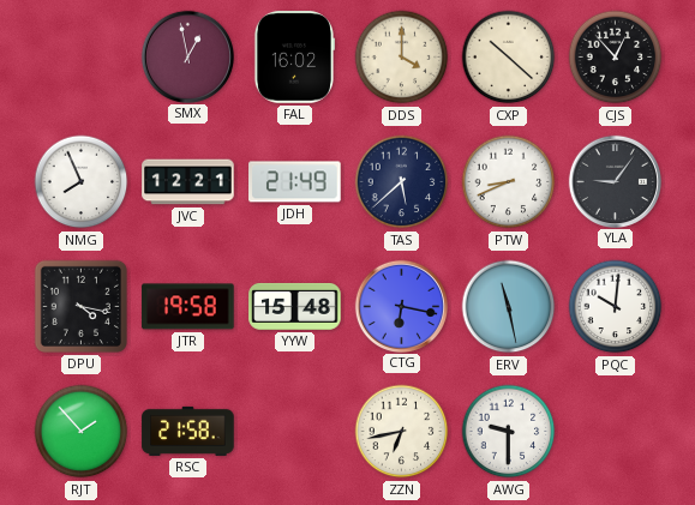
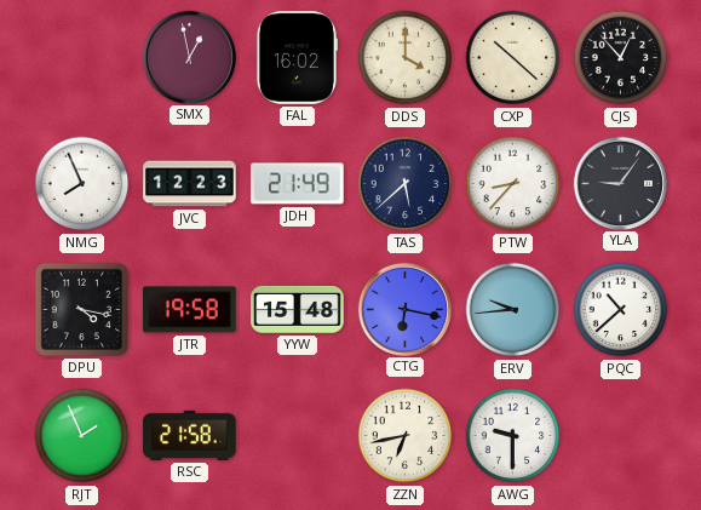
JVC: 12:21 -> 12:23
PTW: 8:41 -> 8:37
ERV: 11:28 -> 9:44
PQC: 10:01 -> 10:38
RJT: 1:53 -> 1:56
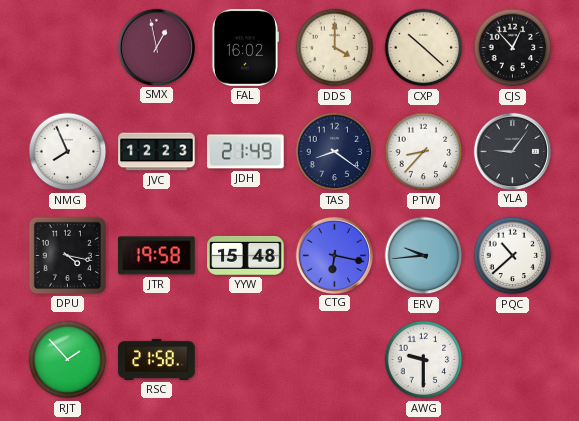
TAS: 5:38 -> 8:21
RJT: 1:56 -> 1:53
ZZN: 6:43 -> none
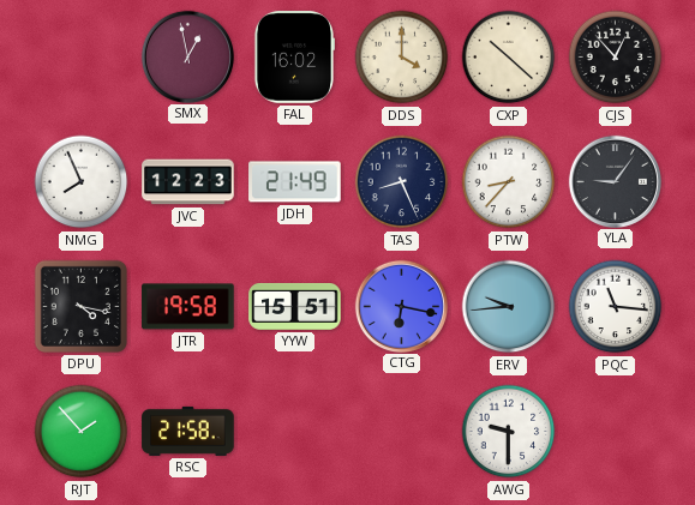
TAS: 8:21 -> 8:26
YYW: 15:48 -> 15:51
PQC: 10:38 -> 11:16
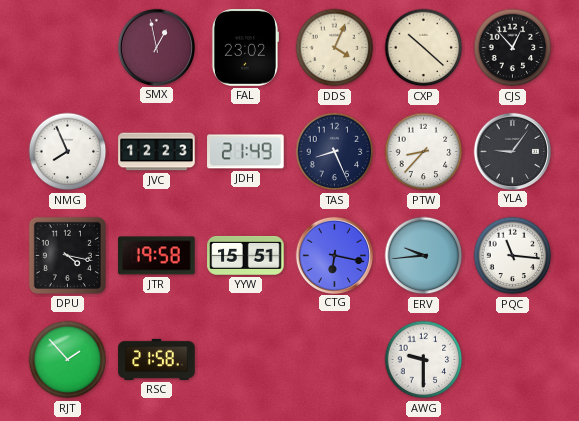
FAL: 16:02 -> 23:02
DDS: 4:00 -> 4:04
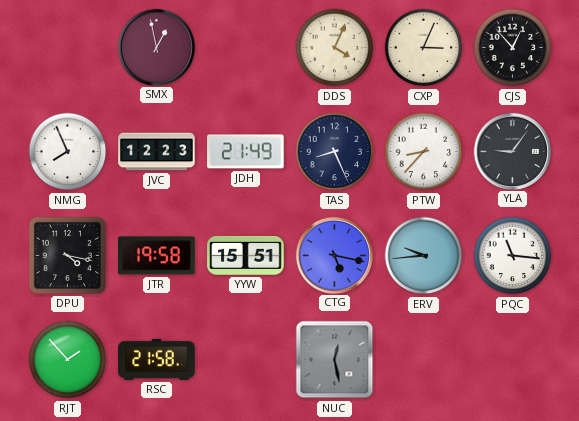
FAL: 23:02 -> none
CXP: 10:22 -> 3:04
CTG: 6:17 -> 5:17
NUC: none -> 12:28
AWG: 9:30 -> none
